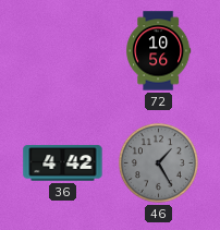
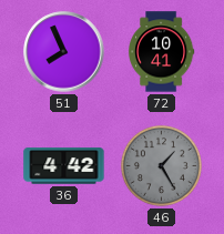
51: none -> 7:56
72: 10:56 -> 10:41
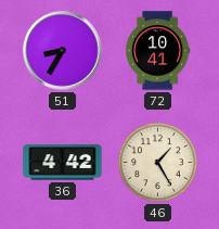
51: 7:56 -> 8:35
46 dial: grey -> cream
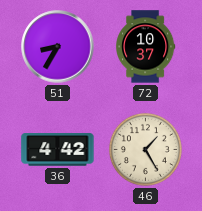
72: 10:41 -> 10:37
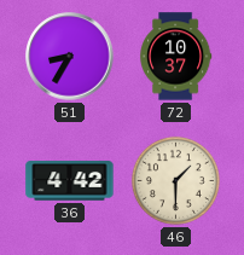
46: 1:25 -> 1:30
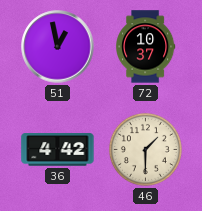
51: 8:35 -> 12:58
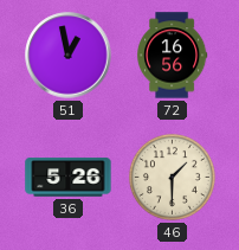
72: 10:37 -> 16:56
36: 4:42 -> 5:26
